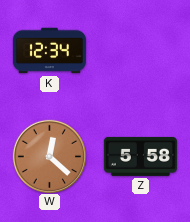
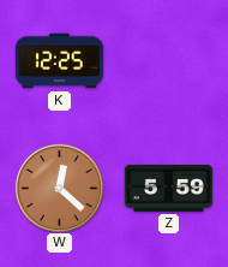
K: 12:34 -> 12:25
Z: 5:58 -> 5:59
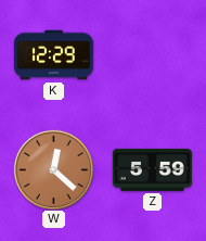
K: 12:25 -> 12:29
